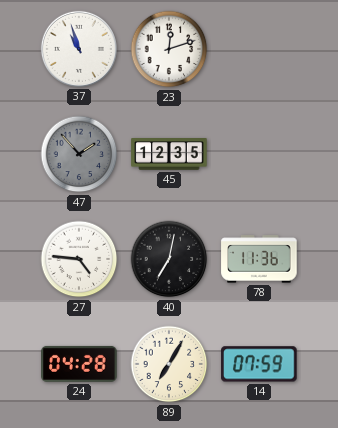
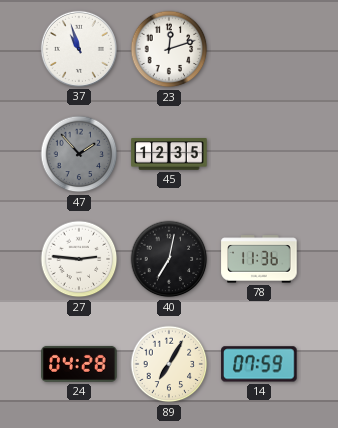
27: 4:46 -> 2:46
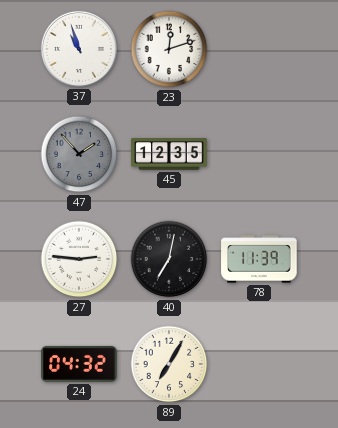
78: 11:36 -> 11:39
24: 04:28 -> 04:32
14: 07:59 -> none
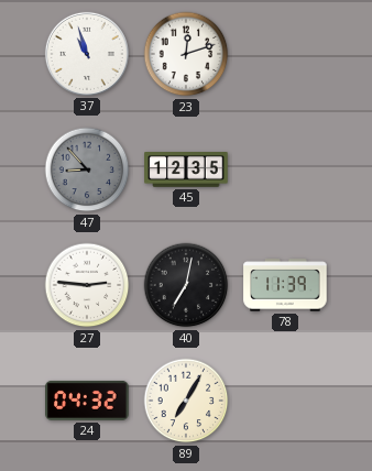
47: 1:53 -> 8:53
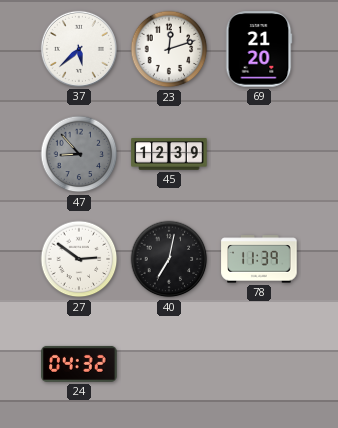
37: 10:57 -> 5:38
69: none -> 21:20
45: 12:35 -> 12:39
27: 2:46 -> 2:51
89: 7:05 -> none
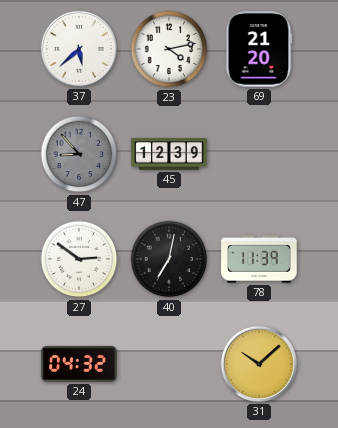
23: 12:12 -> 4:13
31: none -> 10:08
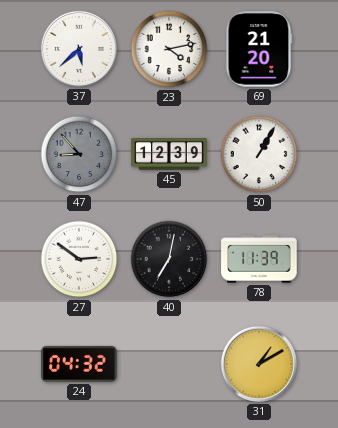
50: none -> 1:05
31: 10:08 -> 1:10
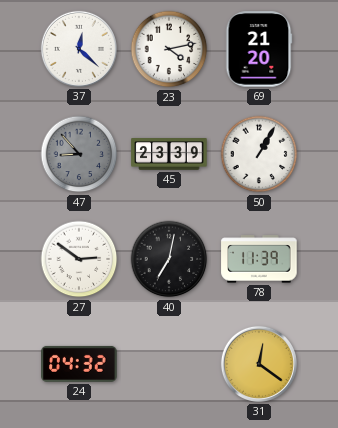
37: 5:38 -> 12:22
45: 12:39 -> 23:39
31: 1:10 -> 12:21
